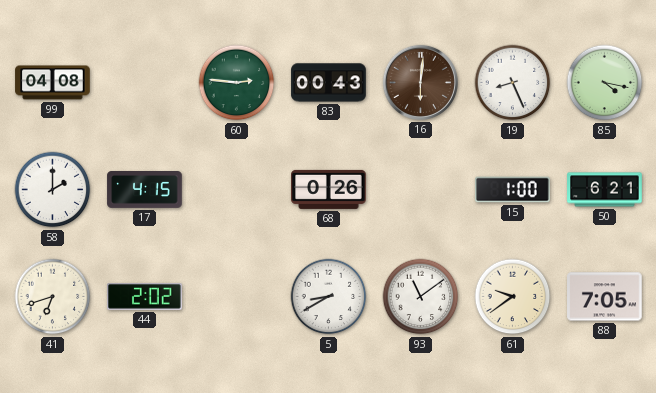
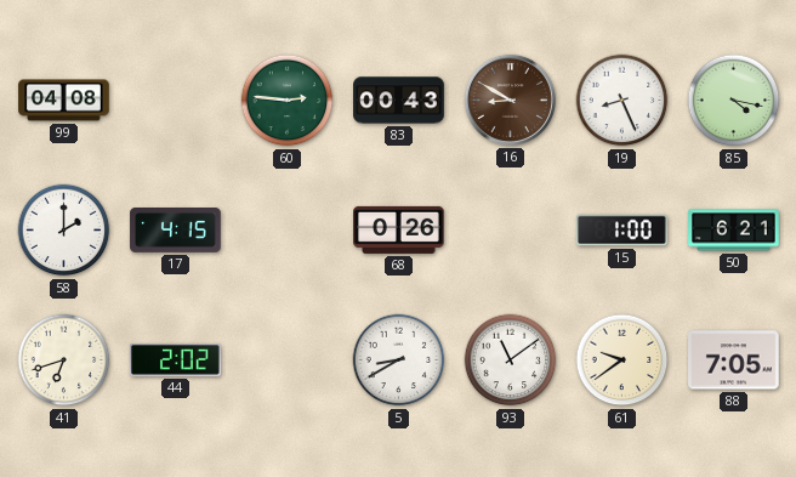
16: 6:01 -> 8:50
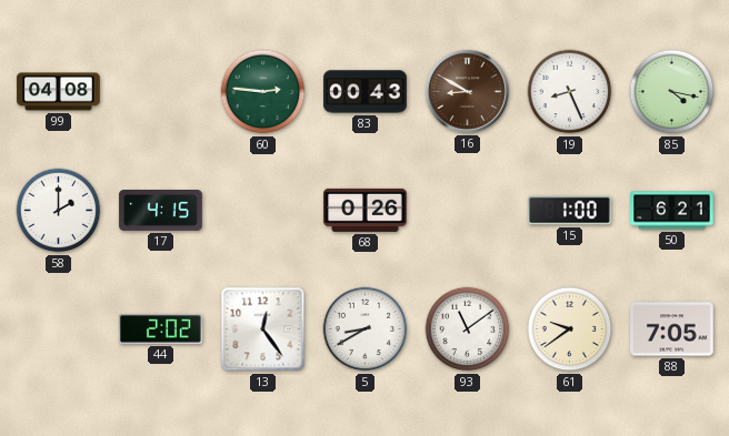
41: 6:42 -> none
13: none -> 12:24
